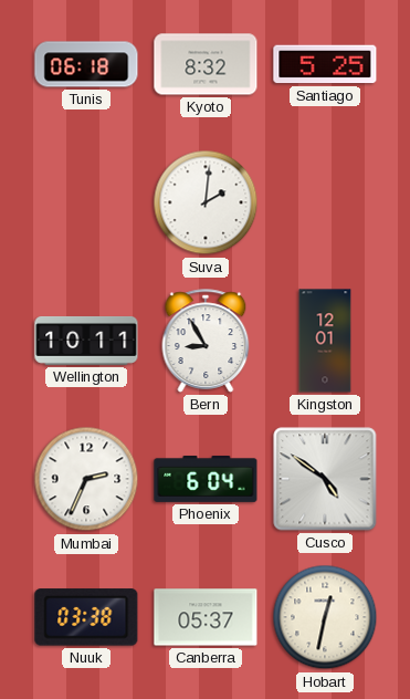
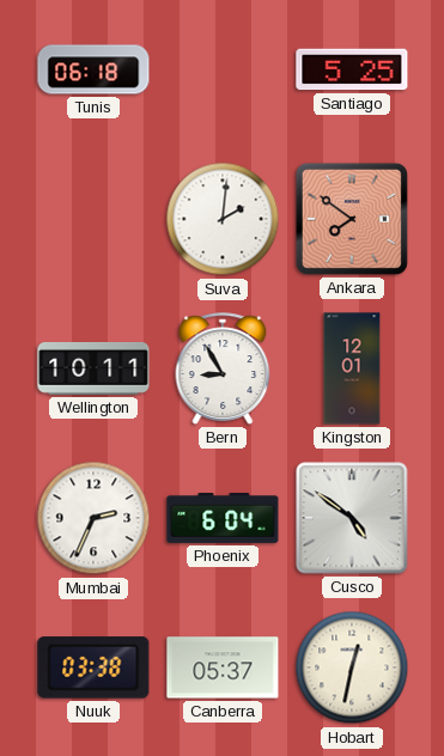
Kyoto: 8:32 -> none
Ankara: none -> 7:51
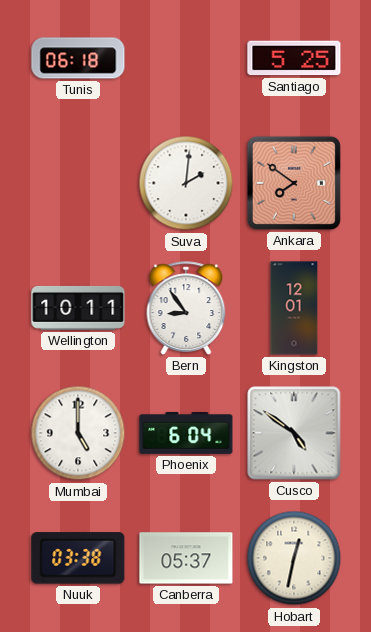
Bern: 8:55 -> 8:54
Mumbai: 2:34 -> 5:00
